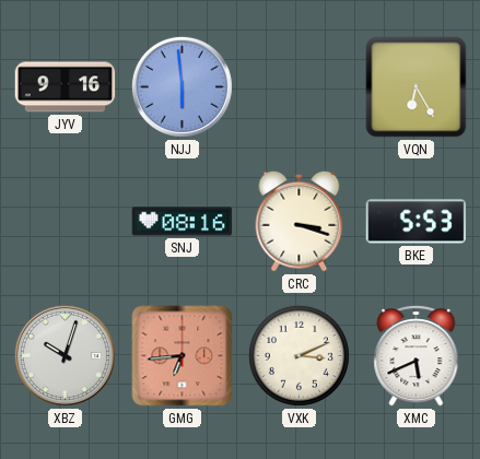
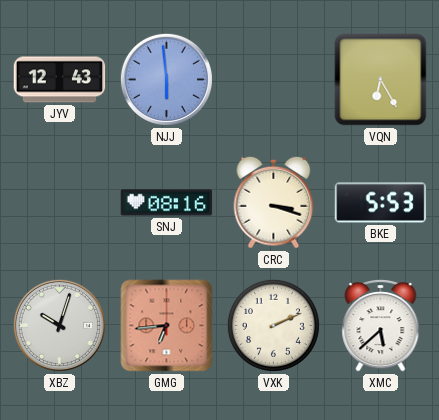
JYV: 9:16 -> 12:43
VXK: 3:11 -> 2:11
XMC: 5:41 -> 5:38
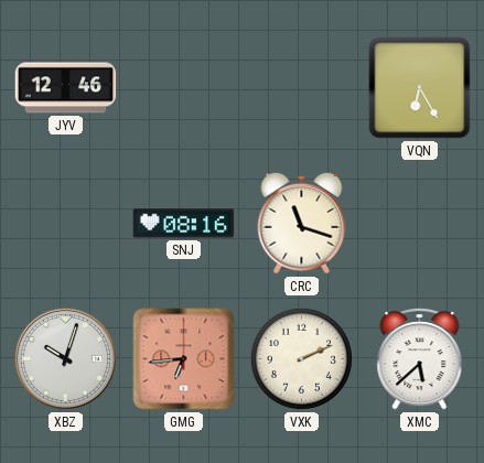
JYV: 12:43 -> 12:46
NJJ: 5:59 -> none
CRC: 3:18 -> 11:18
BKE: 5:53 -> none
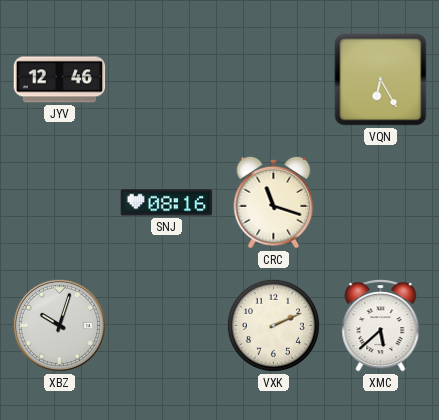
GMG: 6:44 -> none
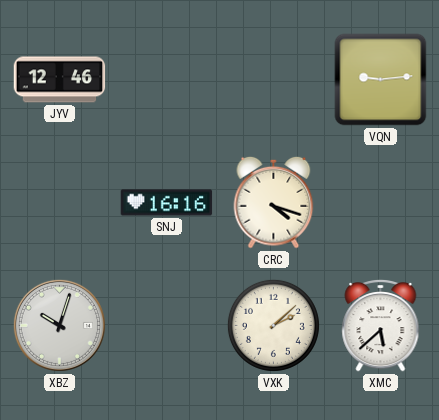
VQN: 6:25 -> 9:14
SNJ: 08:16 -> 16:16
CRC: 11:18 -> 4:18
VXK: 2:11 -> 2:08
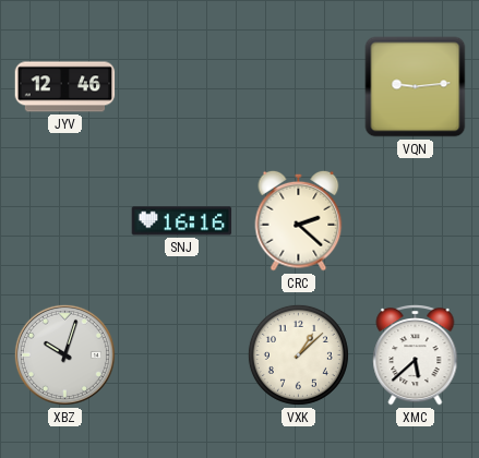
CRC: 4:18 -> 2:22
VXK: 2:08 -> 1:08
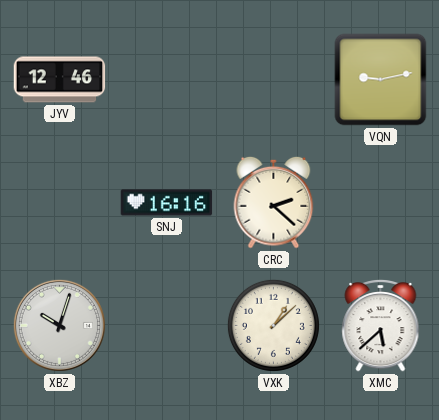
VQN: 9:14 -> 9:13
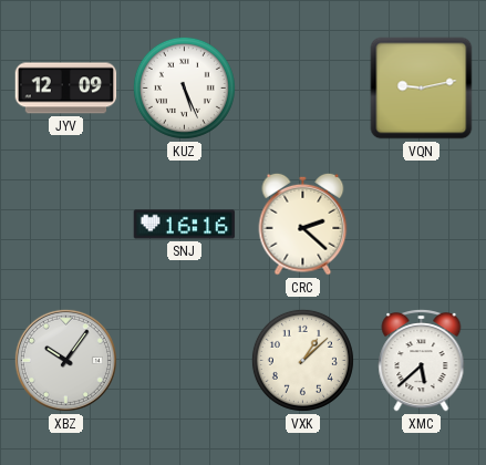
JYV: 12:46 -> 12:09
KUZ: none -> 5:26
XBZ: 10:03 -> 10:06
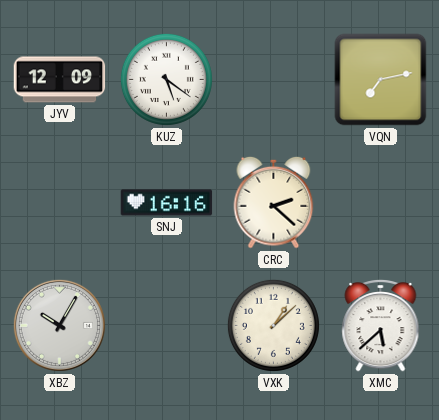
KUZ: 5:26 -> 5:21
VQN: 9:13 -> 7:13
XBZ: 10:06 -> 10:05
